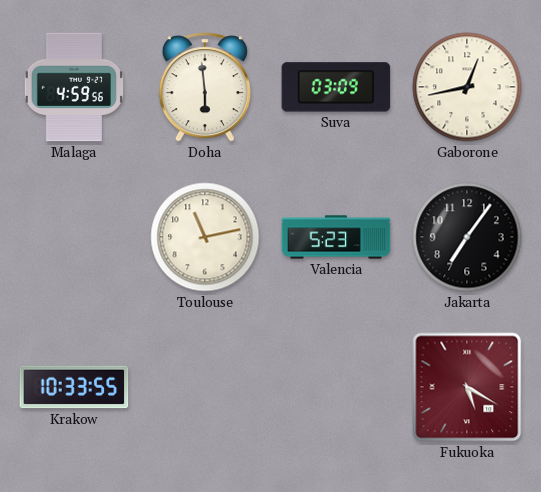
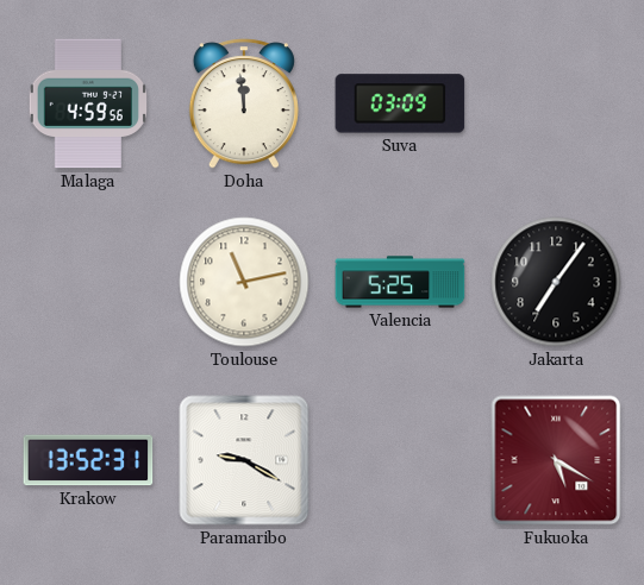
Doha: 5:59 -> 11:59
Gaborone: 12:43 -> none
Valencia: 5:23 -> 5:25
Krakow: 10:33 -> 13:52
Paramaribo: none -> 9:20
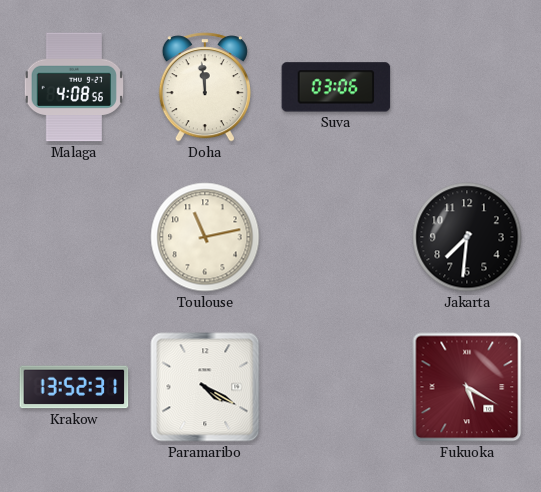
Malaga: 4:59 -> 4:08
Suva: 03:09 -> 03:06
Valencia: 5:25 -> none
Jakarta: 7:06 -> 7:31
Paramaribo: 9:20 -> 4:20
